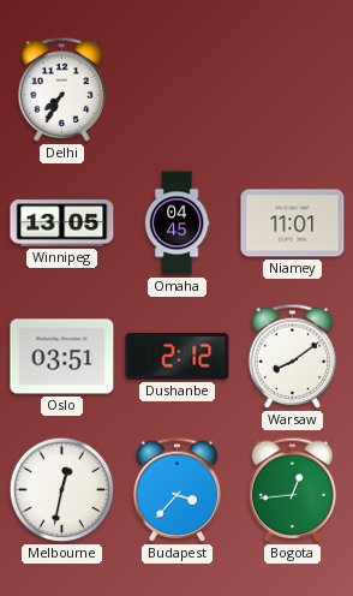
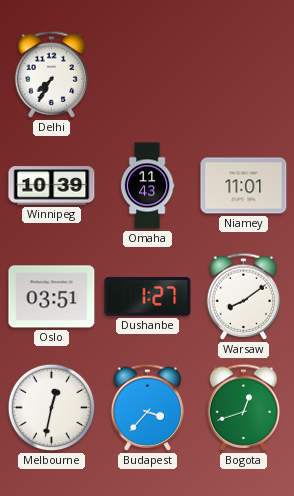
Winnipeg: 13:05 -> 10:39
Omaha: 04:45 -> 11:43
Dushanbe: 2:12 -> 1:27
Bogota: 12:44 -> 12:42
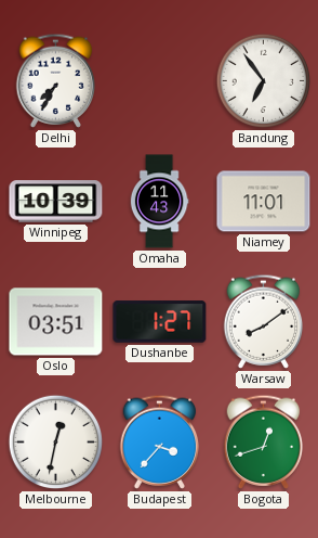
Bandung: none -> 6:54
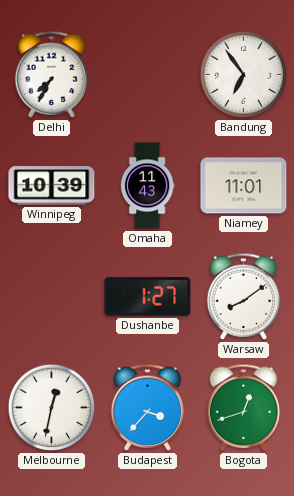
Oslo: 03:51 -> none
